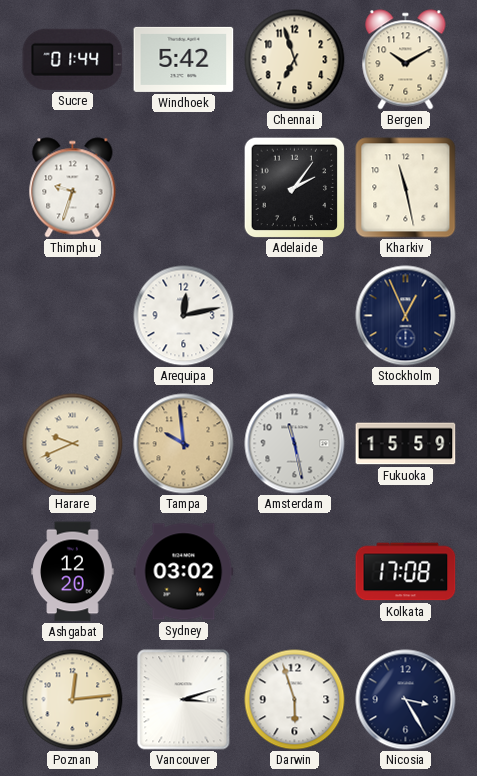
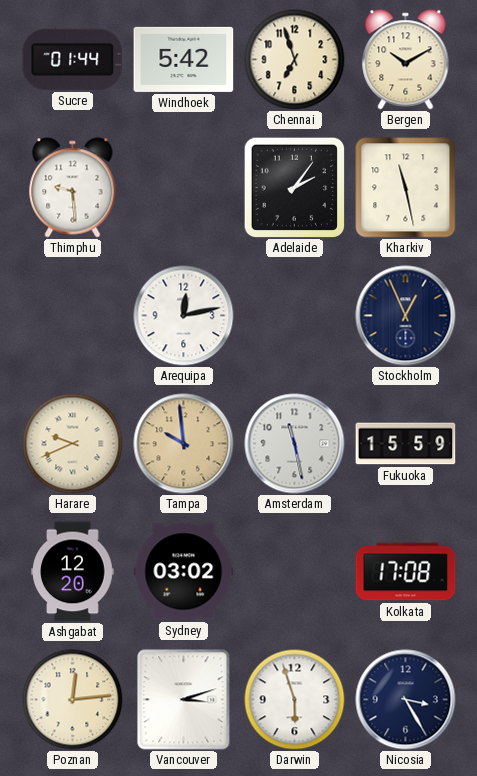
Thimphu: 9:33 -> 9:29
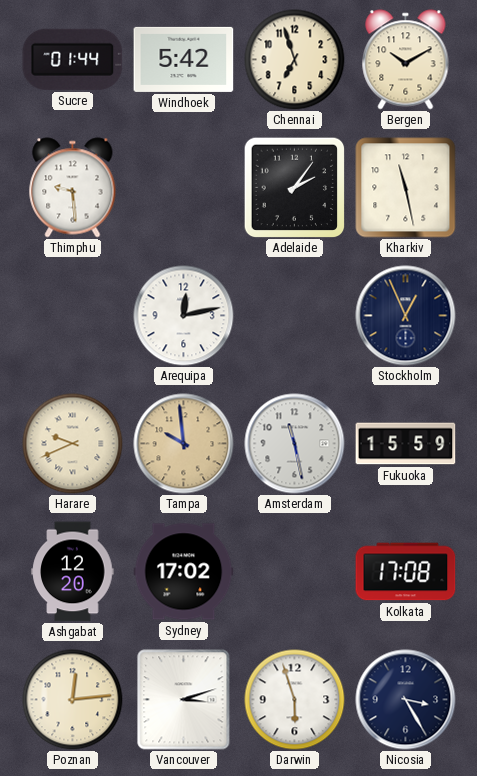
Sydney: 03:02 -> 17:02
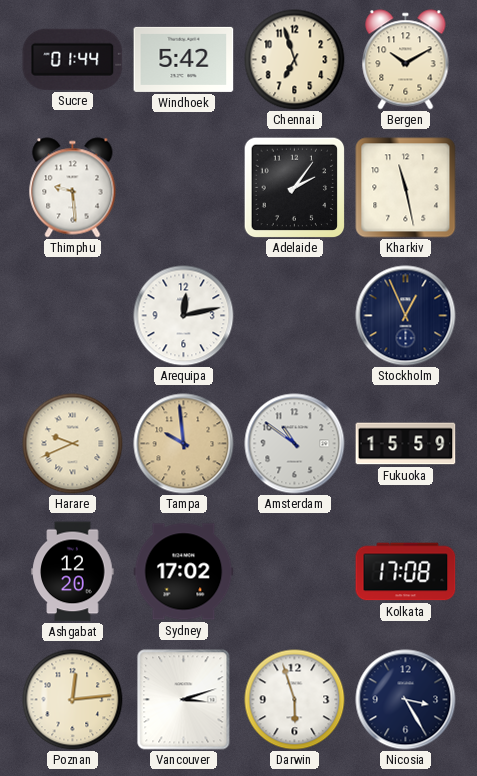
Amsterdam: 11:28 -> 10:51
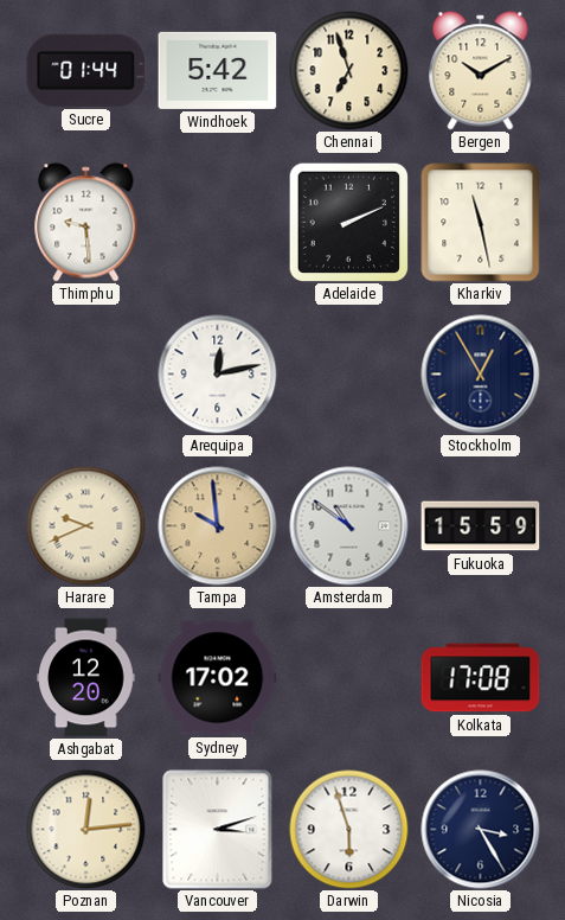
Adelaide: 2:06 -> 2:11
Stockholm: 12:56 -> 12:55
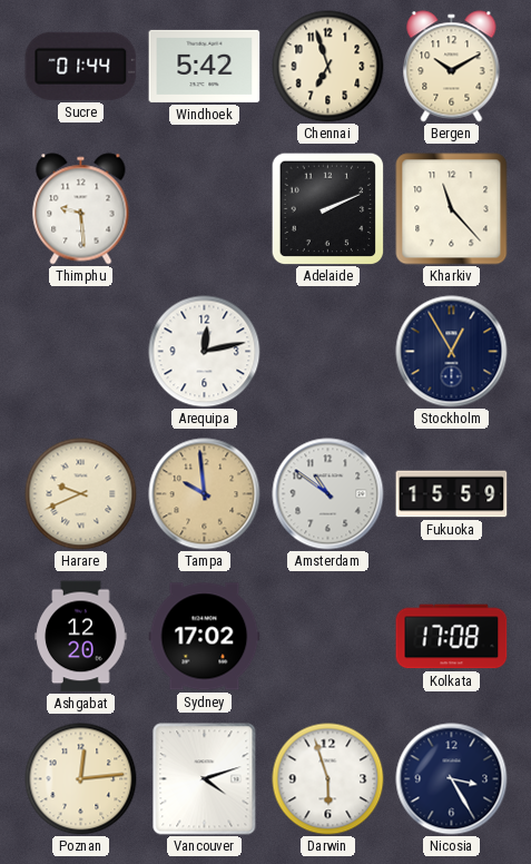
Kharkiv: 11:28 -> 11:23
Vancouver: 3:12 -> 4:12
